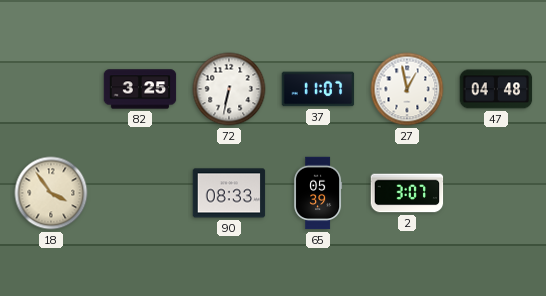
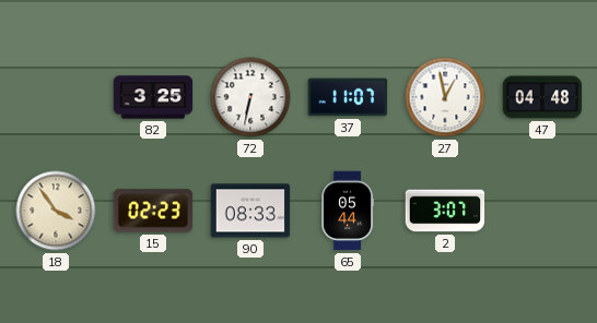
15: none -> 02:23
65: 05:39 -> 05:44
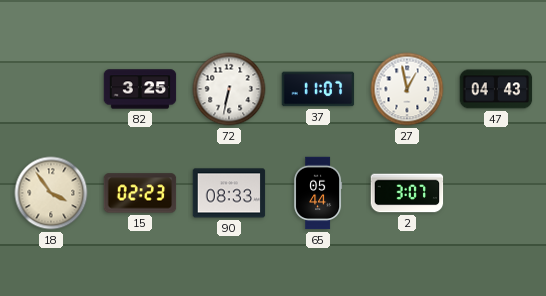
47: 04:48 -> 04:43
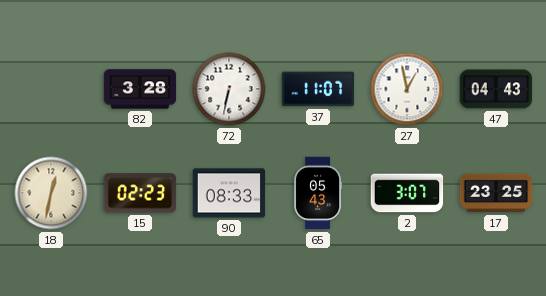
82: 3:25 -> 3:28
18: 3:54 -> 12:32
65: 05:44 -> 05:43
17: none -> 23:25
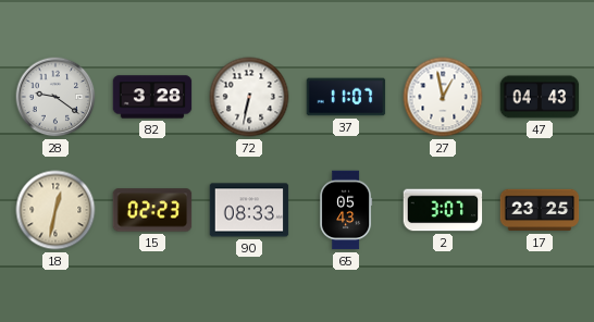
28: none -> 9:21
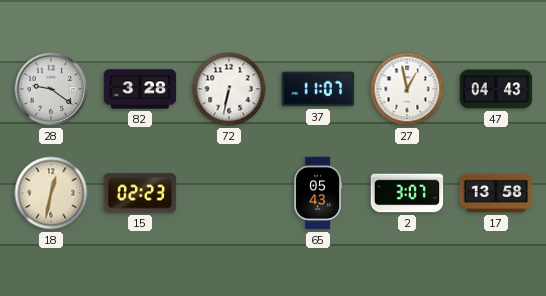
90: 08:33 -> none
17: 23:25 -> 13:58
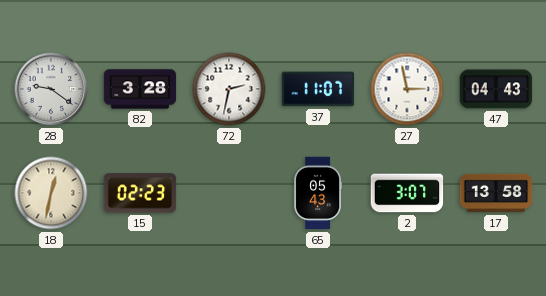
72: 6:32 -> 2:32
27: 12:58 -> 2:58
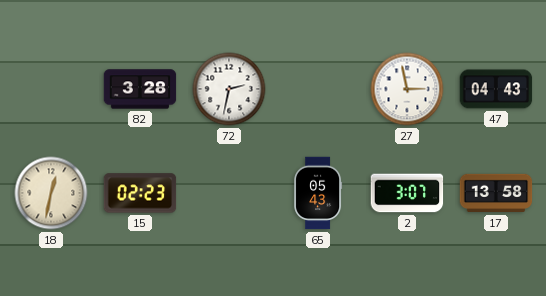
28: 9:21 -> none
37: 11:07 -> none
